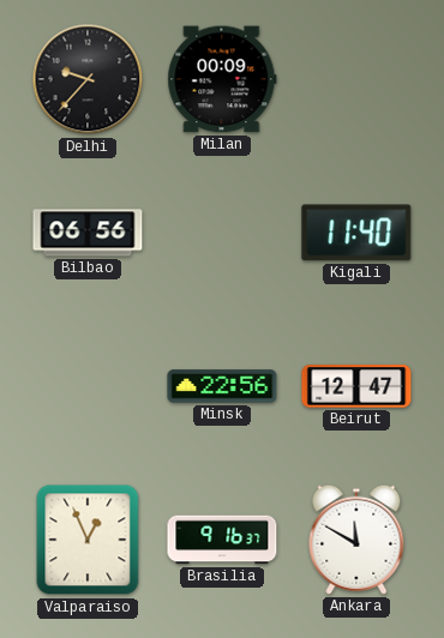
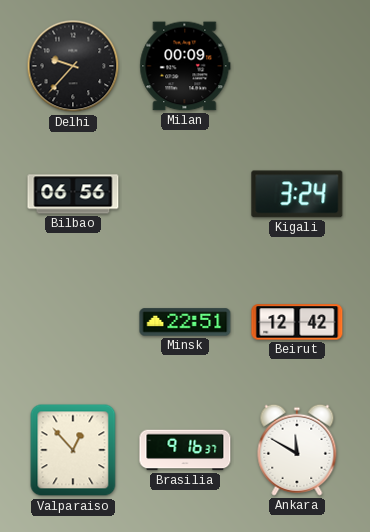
Kigali: 11:40 -> 3:24
Minsk: 22:56 -> 22:51
Beirut: 12:47 -> 12:42
Valparaiso: 12:56 -> 12:53
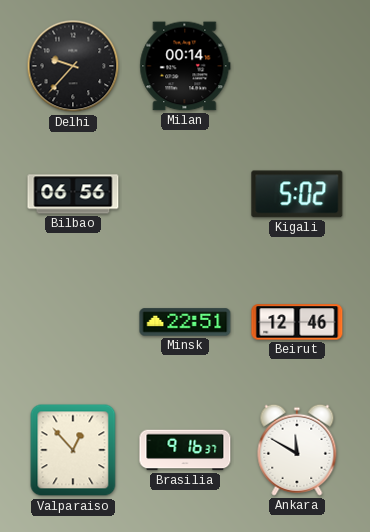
Milan: 00:09 -> 00:14
Kigali: 3:24 -> 5:02
Beirut: 12:42 -> 12:46
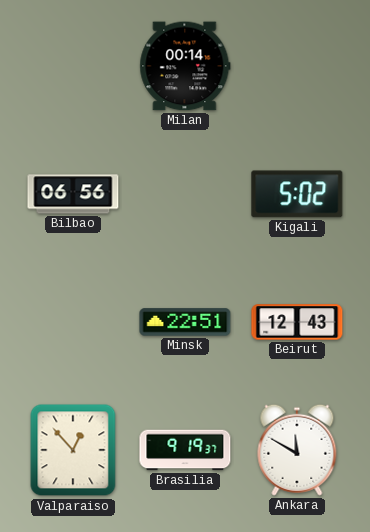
Delhi: 9:37 -> none
Beirut: 12:46 -> 12:43
Brasilia: 9:16 -> 9:19
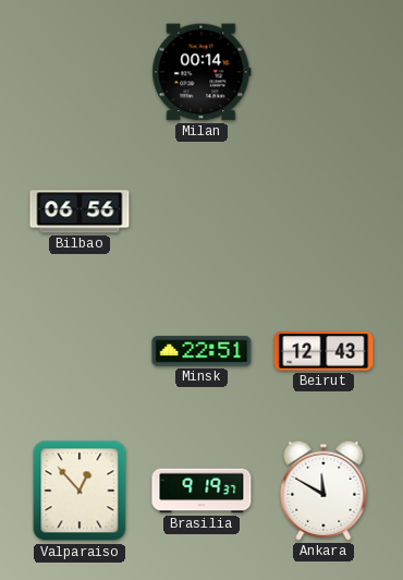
Kigali: 5:02 -> none
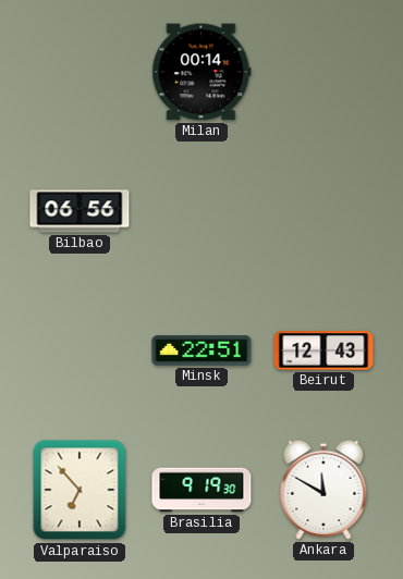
Valparaiso: 12:53 -> 6:53
Brasilia: 9:19:37 -> 9:19:30
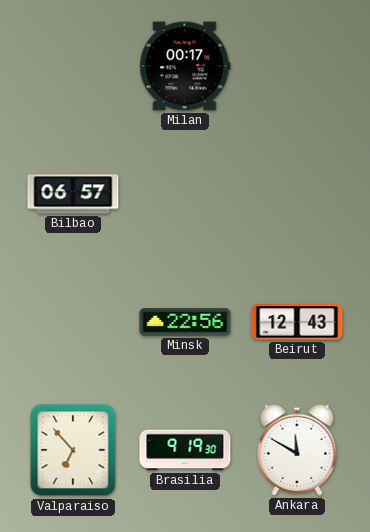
Milan: 00:14 -> 00:17
Bilbao: 06:56 -> 06:57
Minsk: 22:51 -> 22:56
